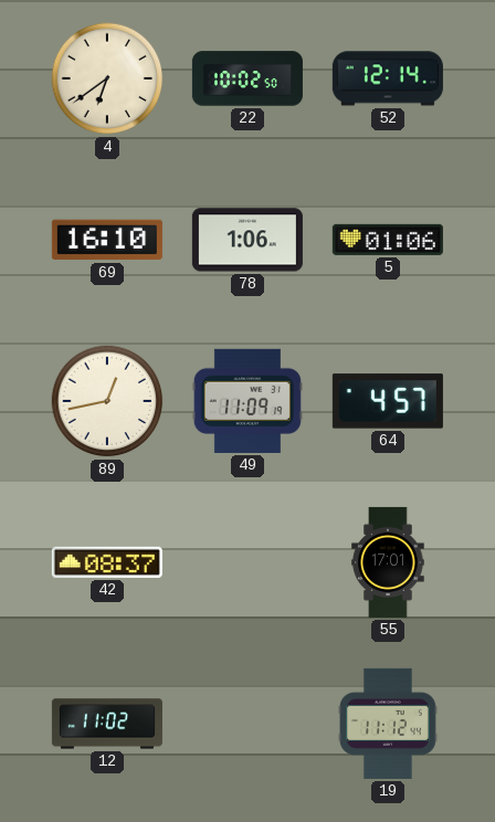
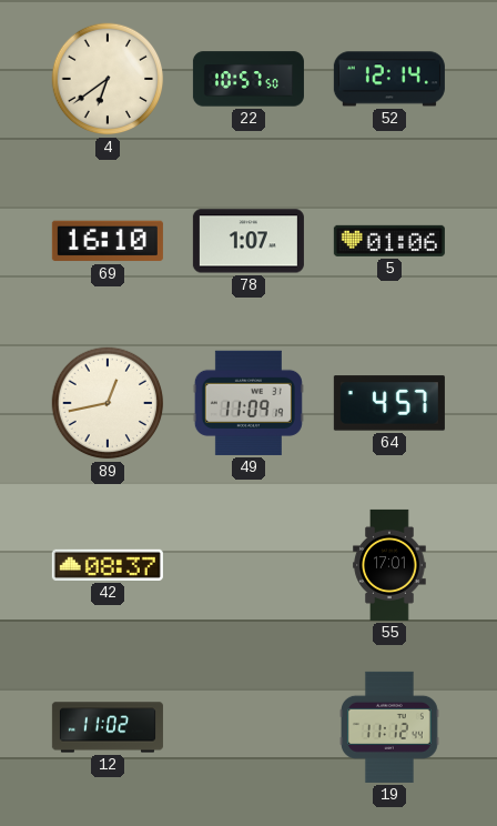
22: 10:02 -> 10:57
78: 1:06 -> 1:07
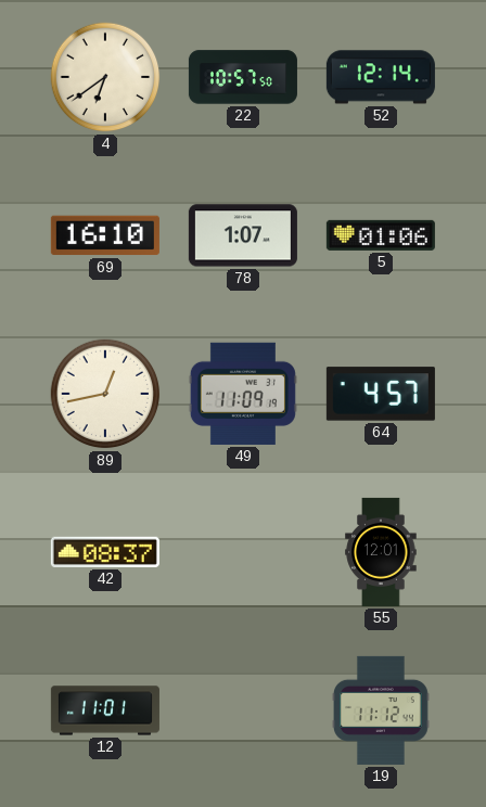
55: 17:01 -> 12:01
12: 11:02 -> 11:01
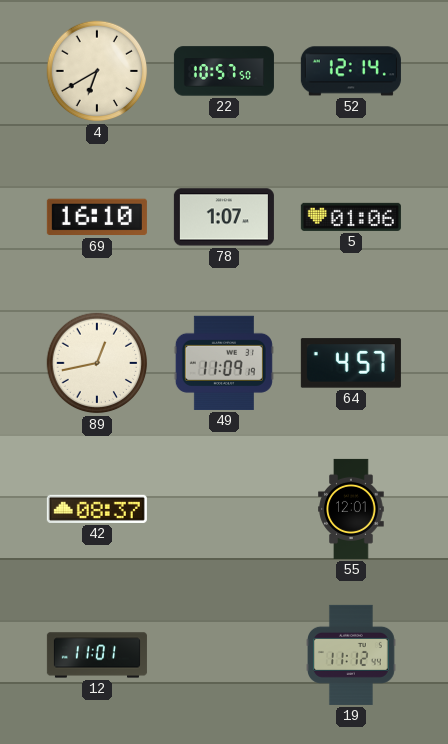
4: 6:39 -> 6:40
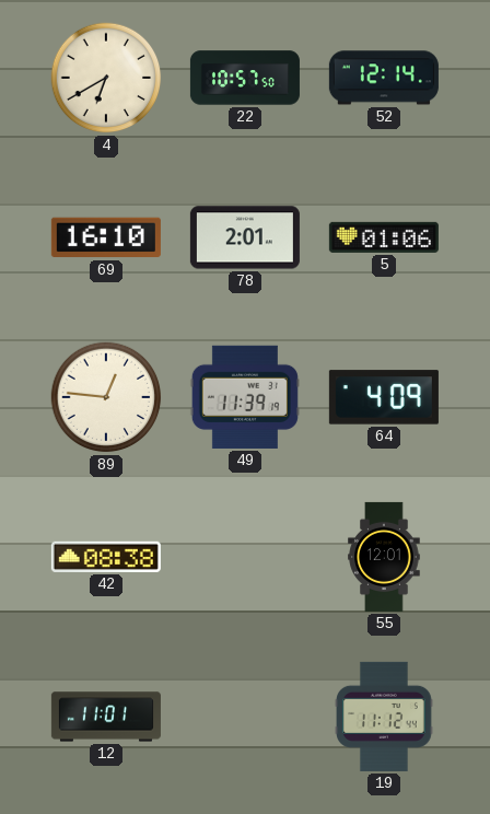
78: 1:07 -> 2:01
89: 12:43 -> 12:46
49: 11:09 -> 11:39
64: 4:57 -> 4:09
42: 08:37 -> 08:38
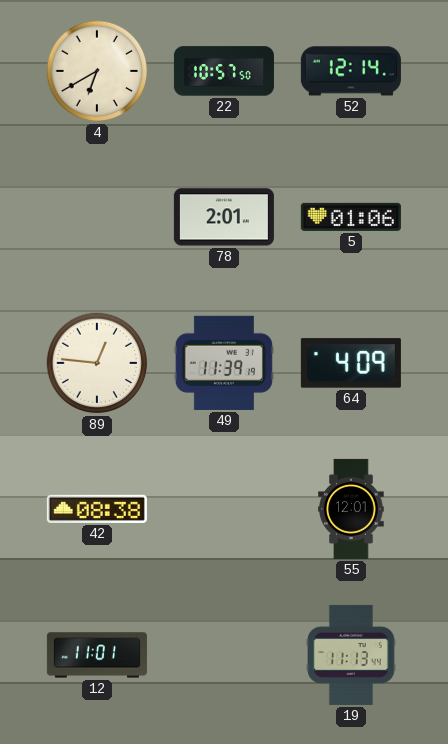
69: 16:10 -> none
19: 11:12 -> 11:13
